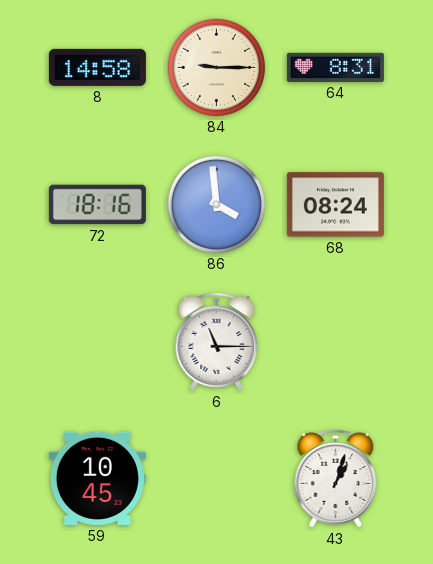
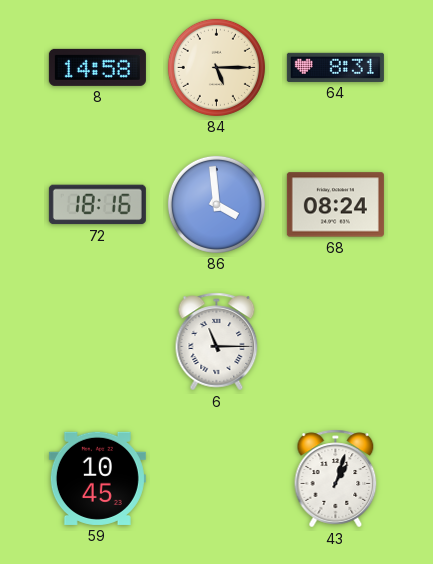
84: 9:15 -> 5:15
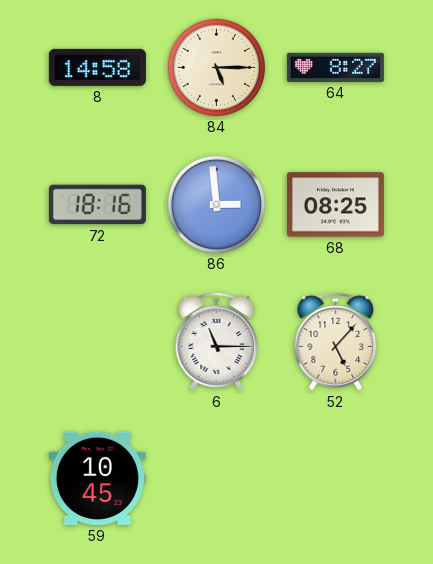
64: 8:31 -> 8:27
86: 3:59 -> 2:59
68: 08:24 -> 08:25
52: none -> 5:07
43: 1:03 -> none
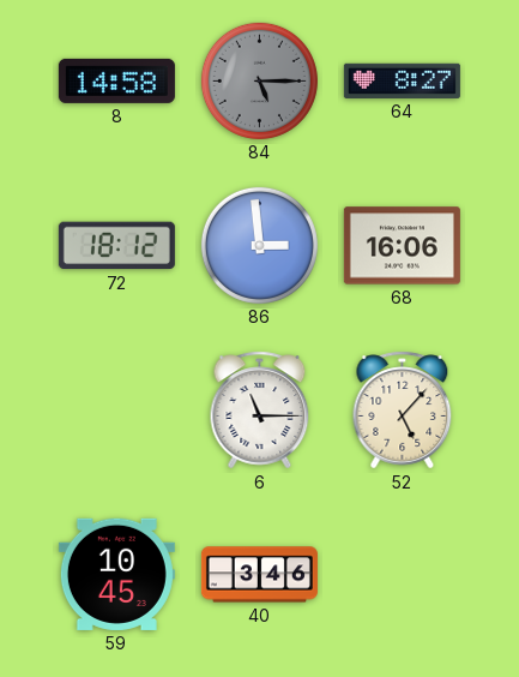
84 dial: cream -> grey
72: 18:16 -> 18:12
68: 08:25 -> 16:06
40: none -> 3:46
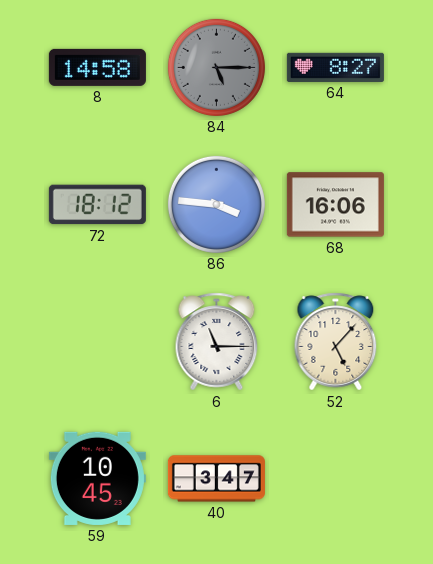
86: 2:59 -> 3:46
40: 3:46 -> 3:47
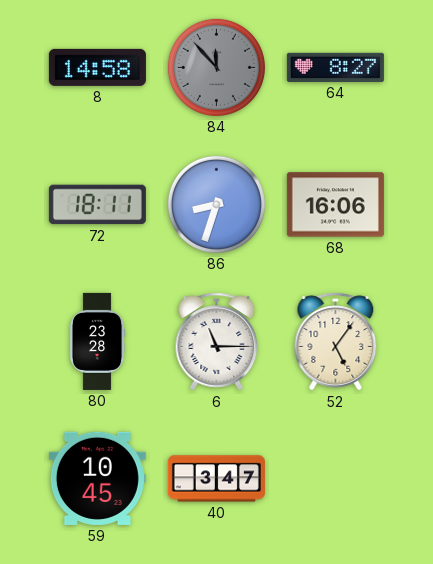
84: 5:15 -> 11:53
72: 18:12 -> 18:11
86: 3:46 -> 8:33
80: none -> 23:28
52: 5:07 -> 5:06
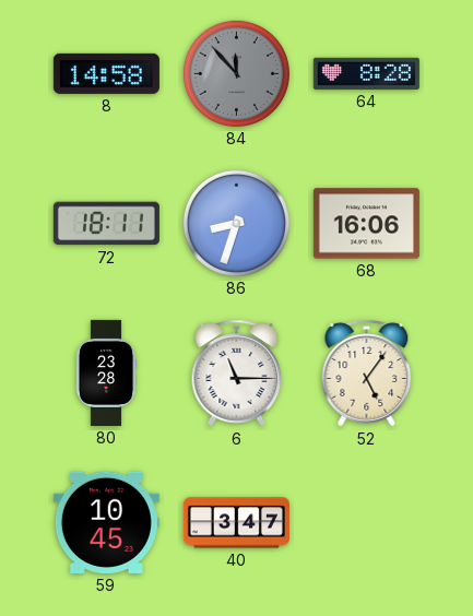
64: 8:27 -> 8:28
